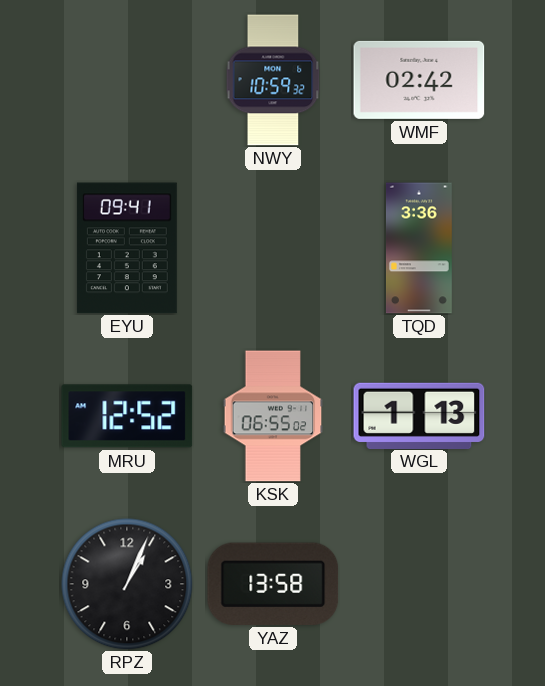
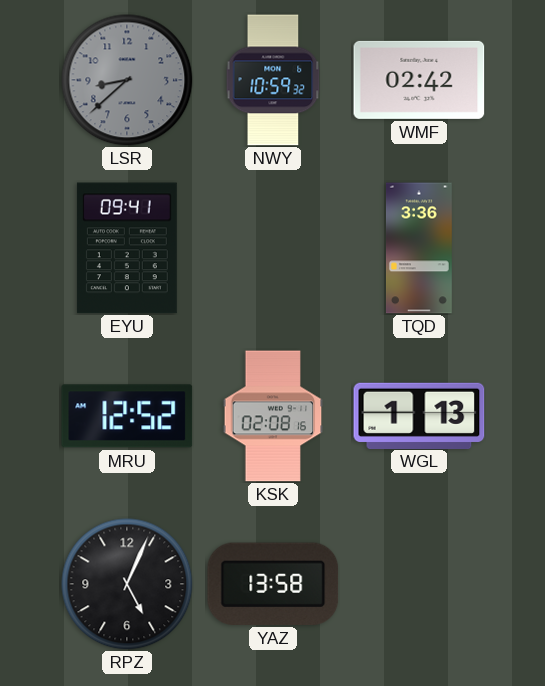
LSR: none -> 8:38
KSK: 06:55 -> 02:08
RPZ: 1:04 -> 5:04
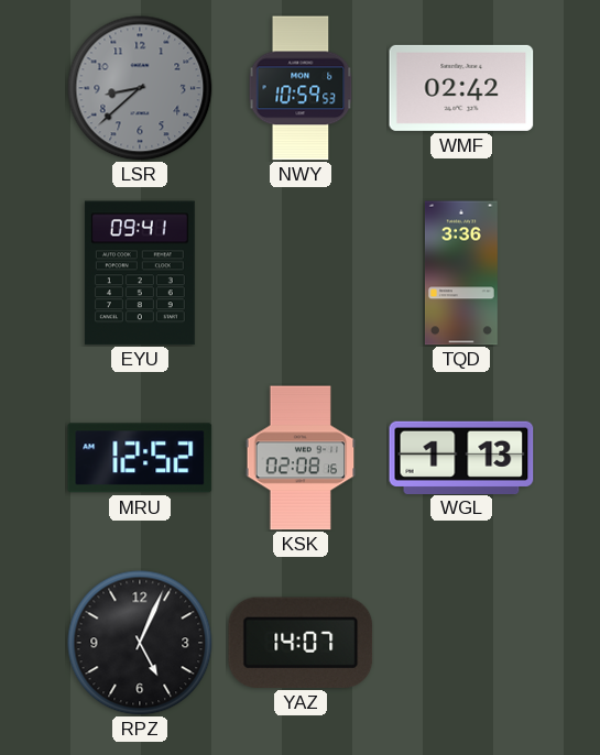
NWY: 10:59:32 -> 10:59:53
YAZ: 13:58 -> 14:07
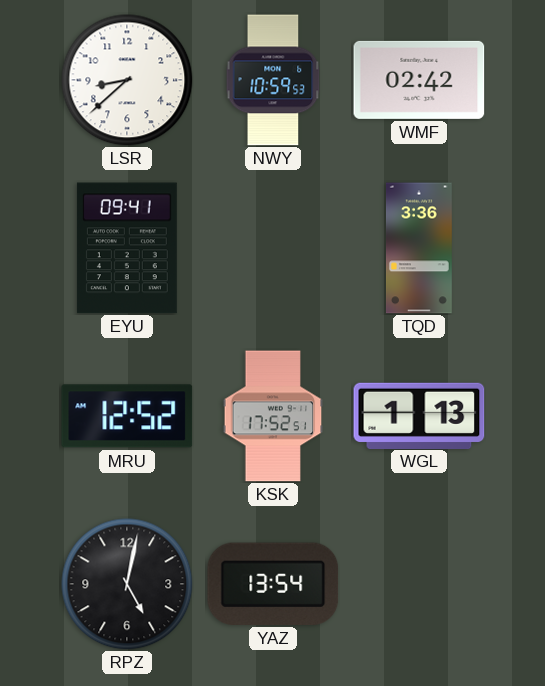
LSR dial: grey -> white
KSK: 02:08 -> 17:52
RPZ: 5:04 -> 5:02
YAZ: 14:07 -> 13:54
